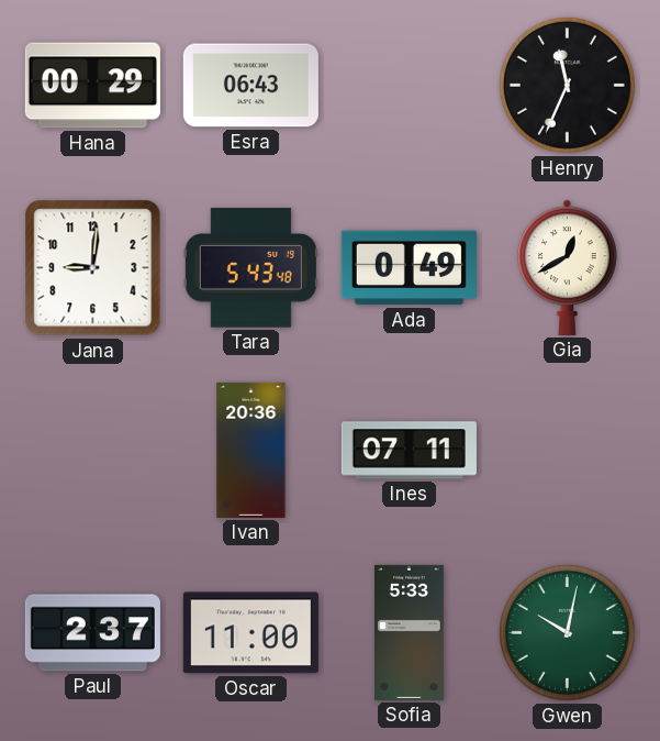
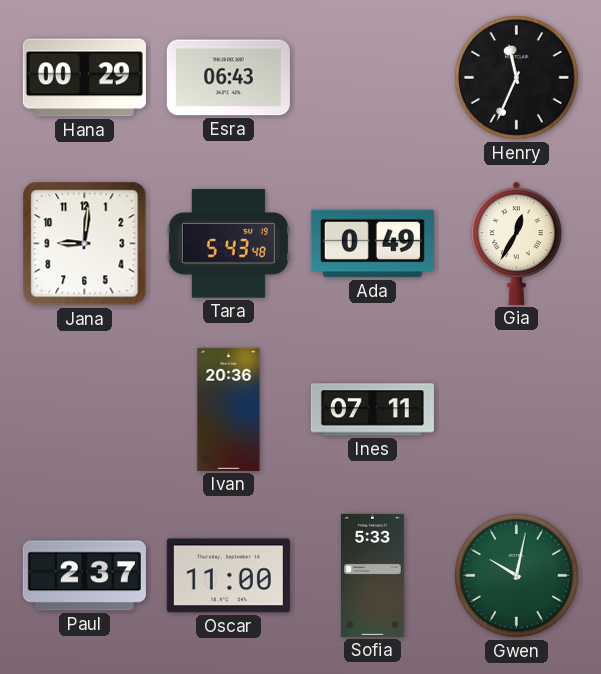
Gia: 12:40 -> 12:35
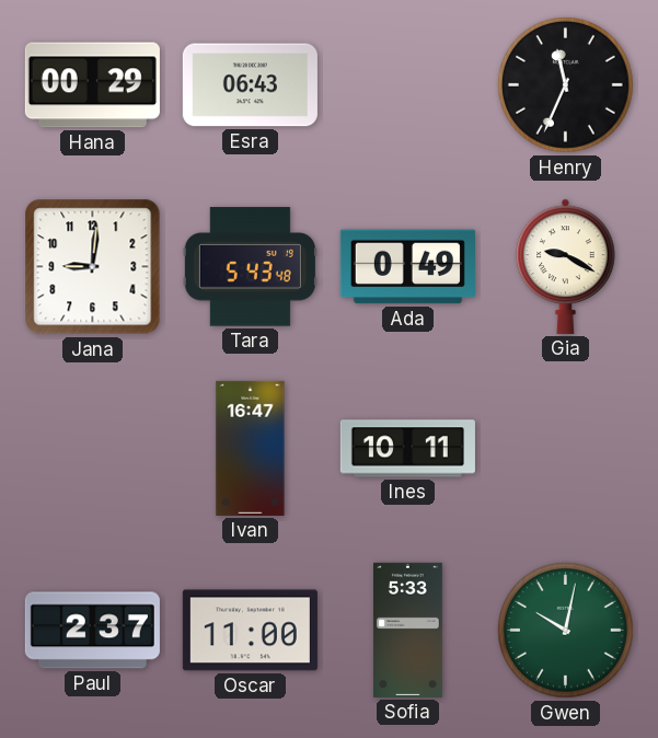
Gia: 12:35 -> 9:20
Ivan: 20:36 -> 16:47
Ines: 07:11 -> 10:11
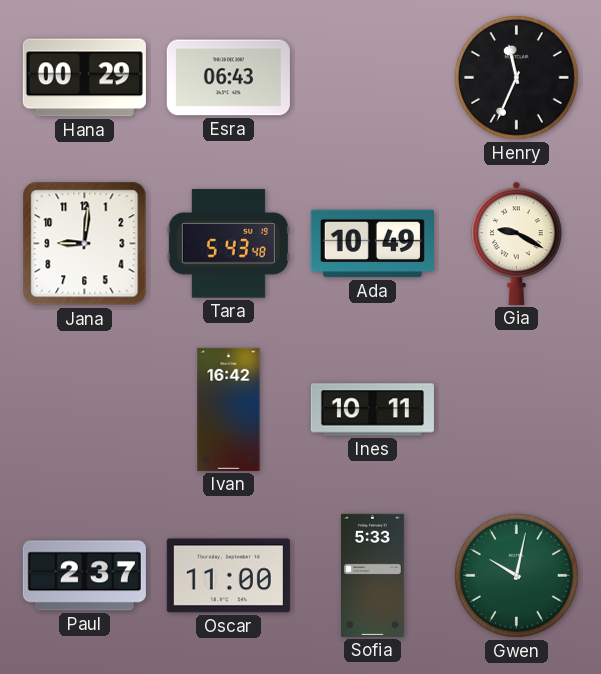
Ada: 0:49 -> 10:49
Ivan: 16:47 -> 16:42
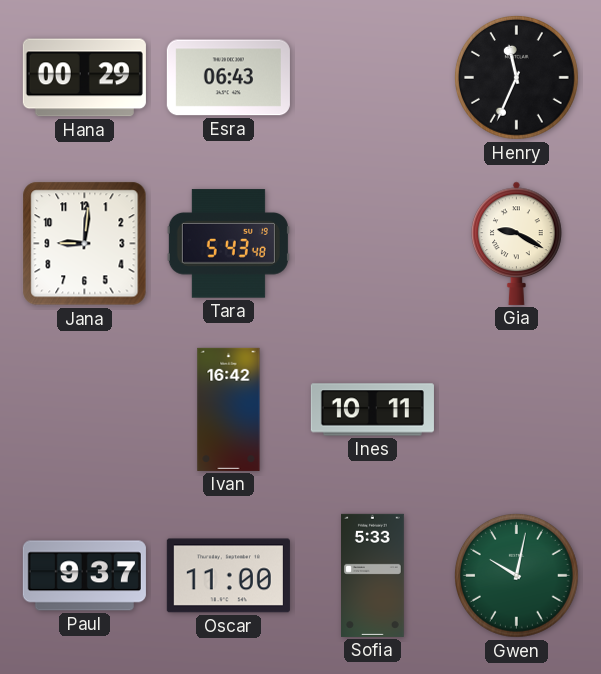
Ada: 10:49 -> none
Paul: 2:37 -> 9:37
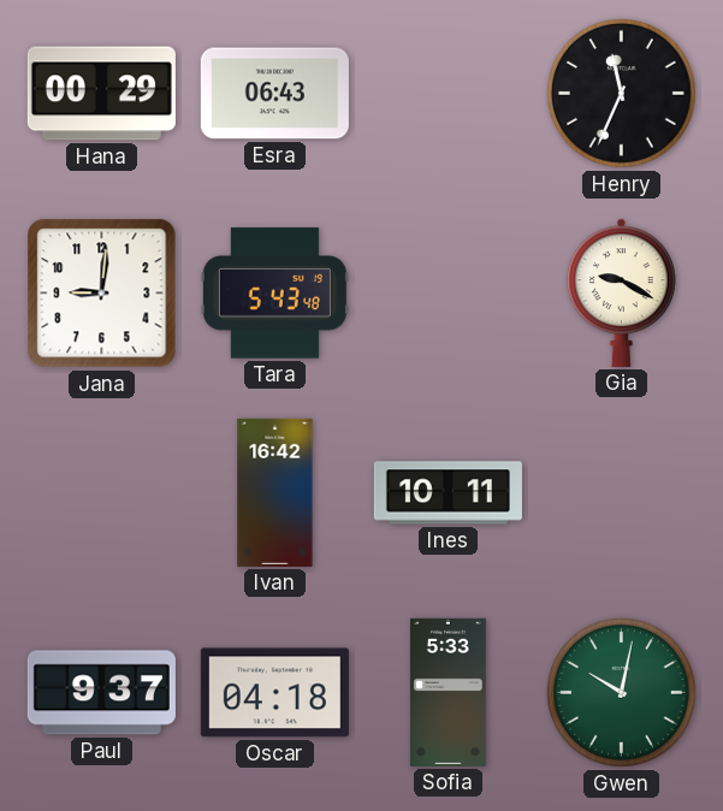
Oscar: 11:00 -> 04:18
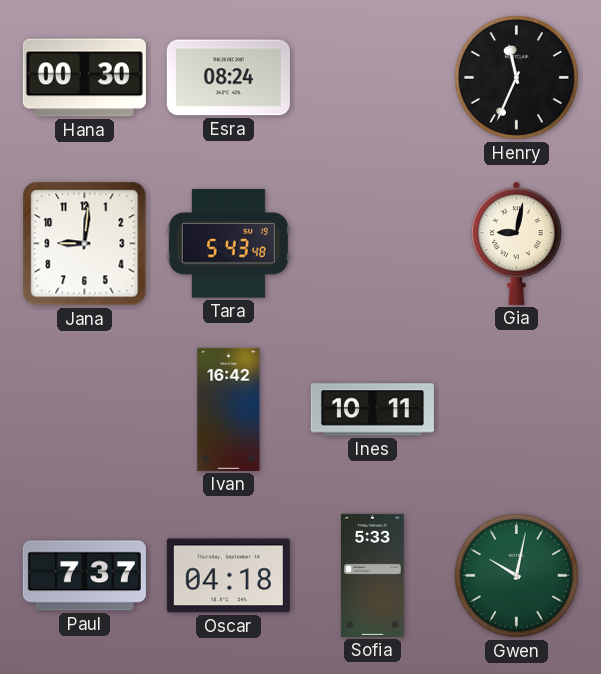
Hana: 00:29 -> 00:30
Esra: 06:43 -> 08:24
Gia: 9:20 -> 9:02
Paul: 9:37 -> 7:37
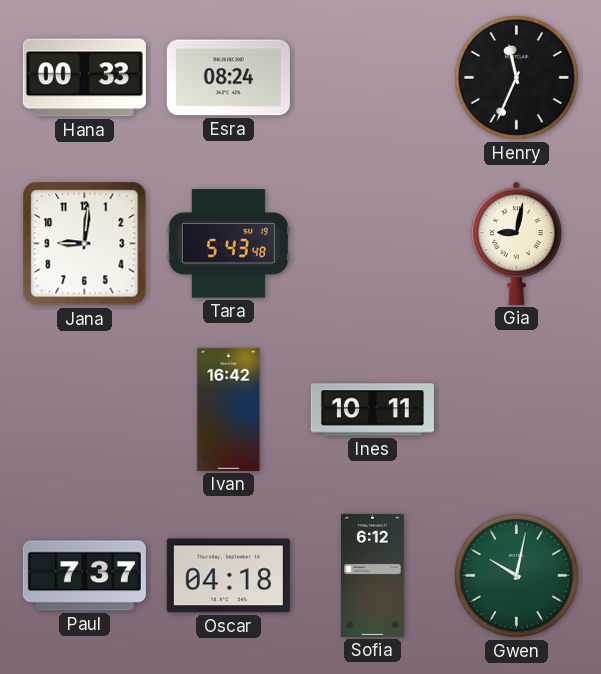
Hana: 00:30 -> 00:33
Sofia: 5:33 -> 6:12
